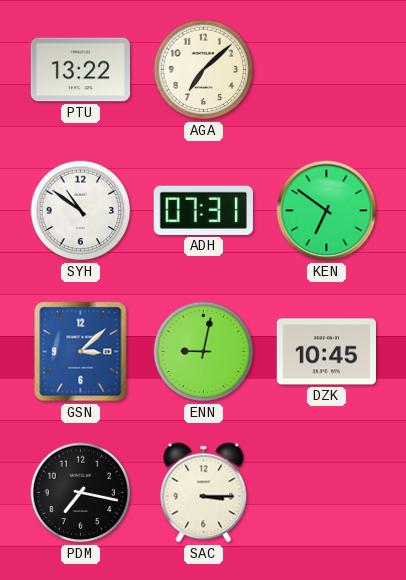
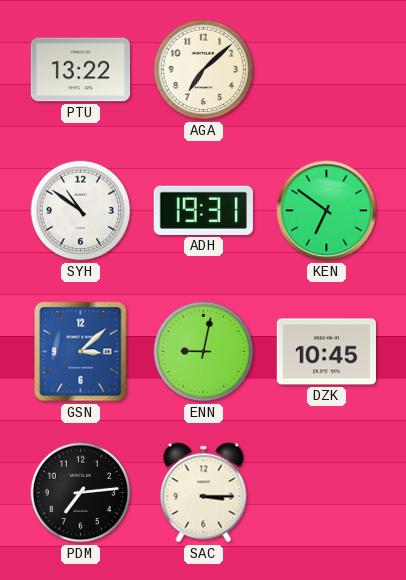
ADH: 07:31 -> 19:31
PDM: 7:17 -> 7:14
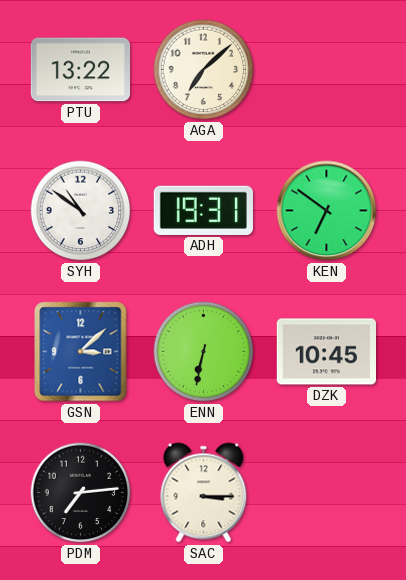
ENN: 9:02 -> 6:32
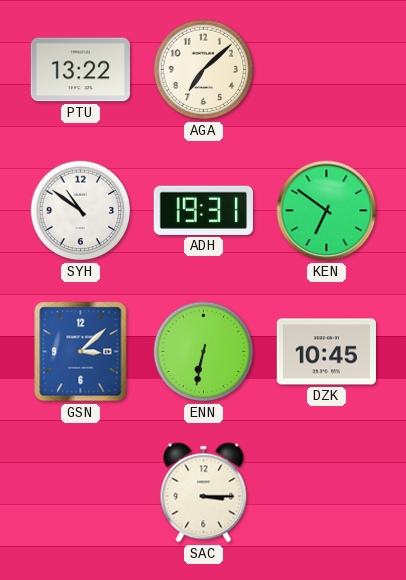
PDM: 7:14 -> none
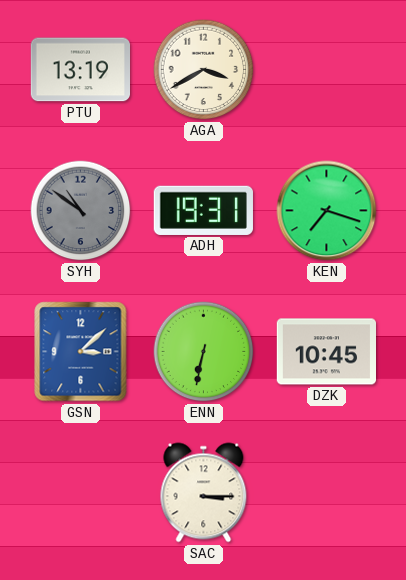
PTU: 13:22 -> 13:19
AGA: 7:08 -> 3:40
SYH dial: white -> grey
KEN: 6:51 -> 7:18
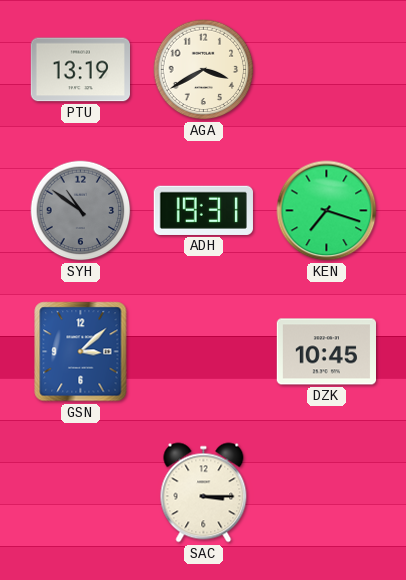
ENN: 6:32 -> none
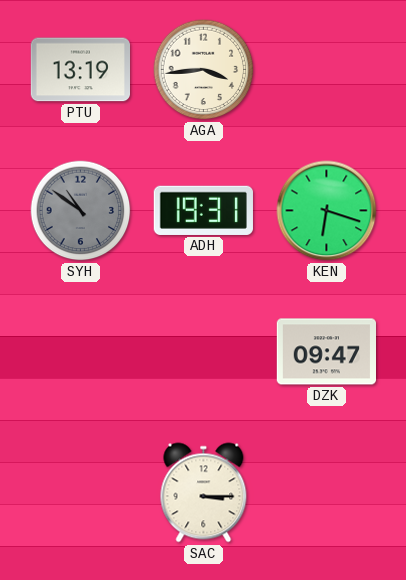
AGA: 3:40 -> 3:44
KEN: 7:18 -> 6:18
GSN: 3:08 -> none
DZK: 10:45 -> 09:47
